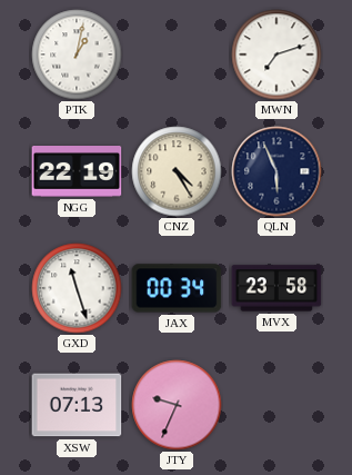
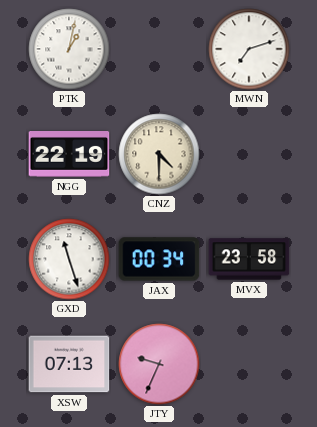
CNZ: 4:25 -> 4:30
QLN: 5:56 -> none
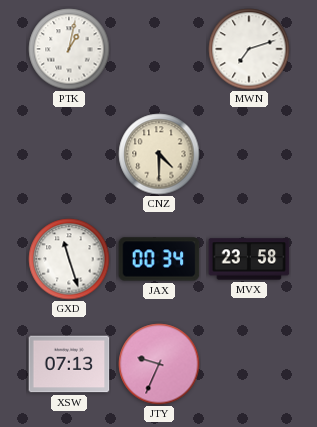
NGG: 22:19 -> none
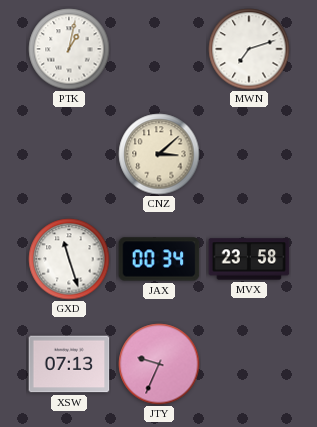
CNZ: 4:30 -> 3:08
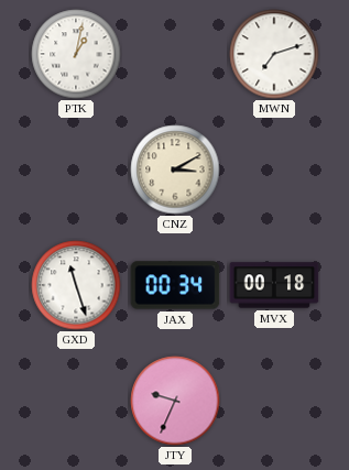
CNZ: 3:08 -> 3:10
MVX: 23:58 -> 00:18
XSW: 07:13 -> none
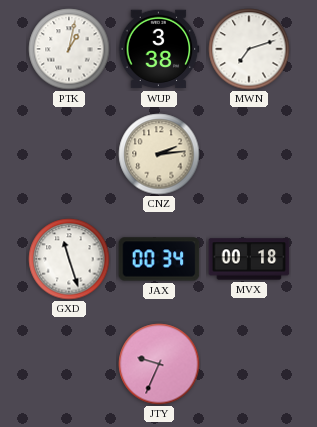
WUP: none -> 3:38
CNZ: 3:10 -> 2:14
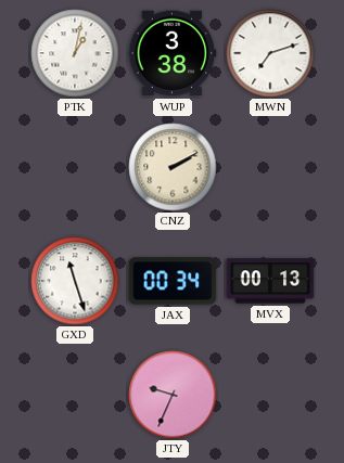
CNZ: 2:14 -> 2:10
MVX: 00:18 -> 00:13
